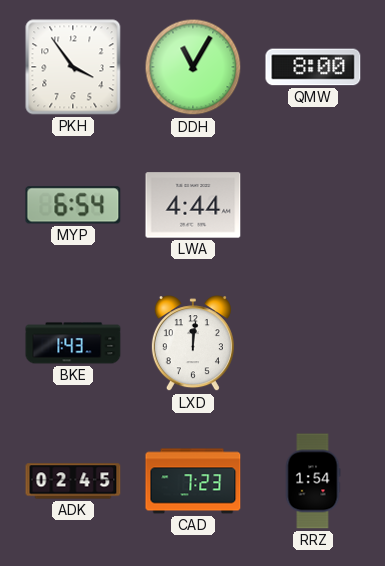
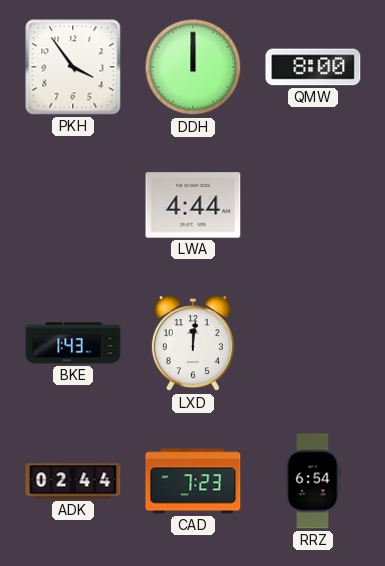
DDH: 11:05 -> 12:00
MYP: 6:54 -> none
ADK: 02:45 -> 02:44
RRZ: 1:54 -> 6:54
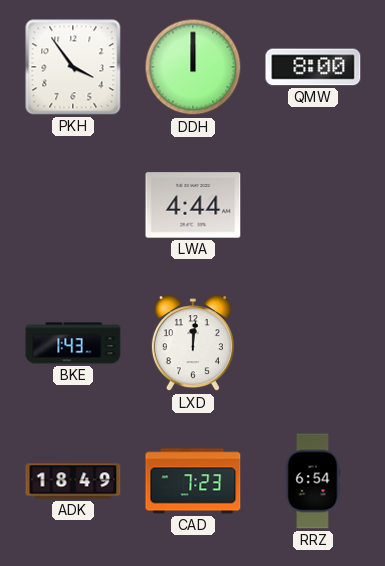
ADK: 02:44 -> 18:49
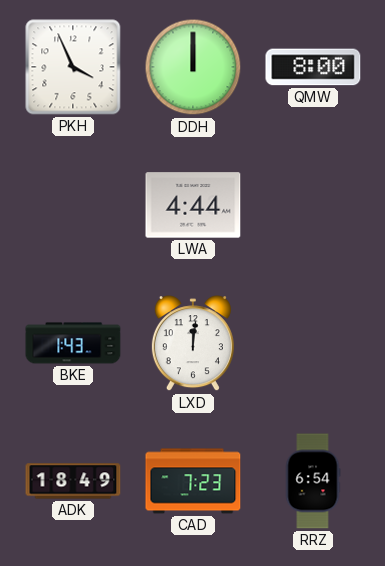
PKH: 3:54 -> 3:56
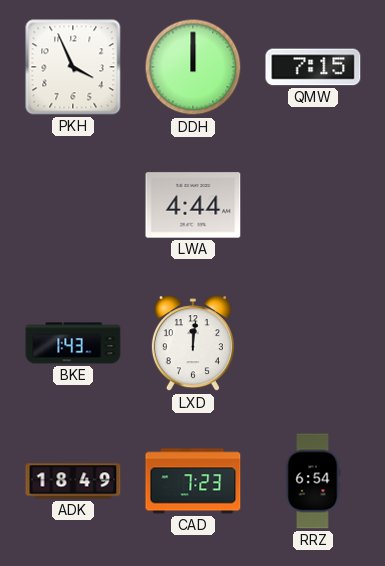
QMW: 8:00 -> 7:15
